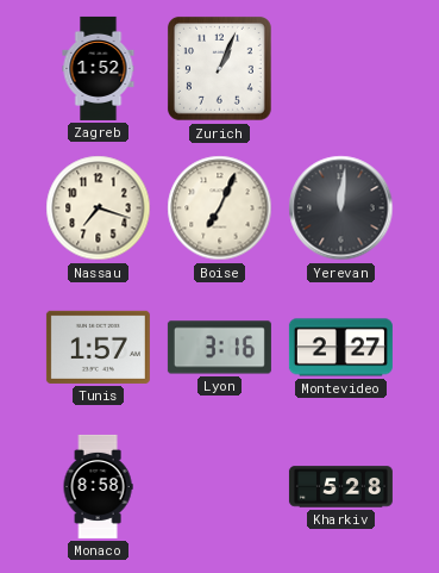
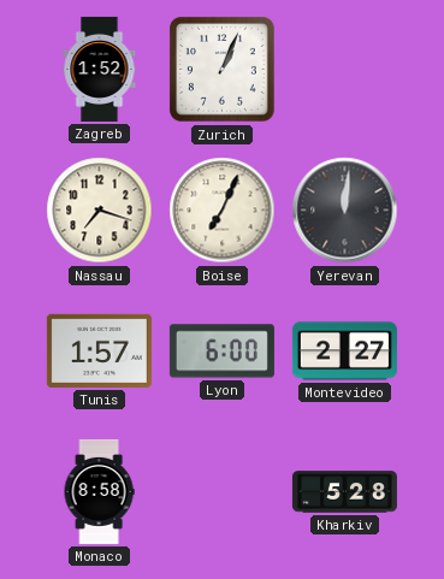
Lyon: 3:16 -> 6:00
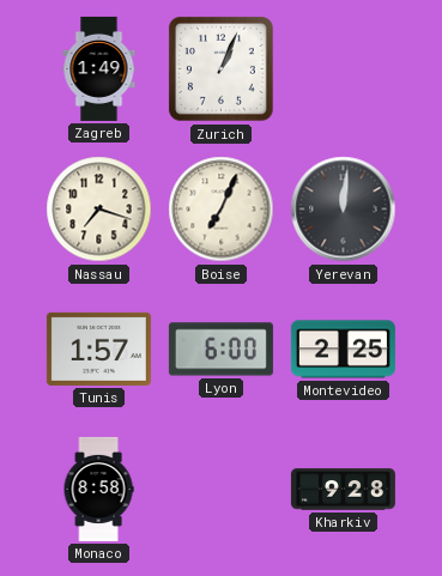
Zagreb: 1:52 -> 1:49
Montevideo: 2:27 -> 2:25
Kharkiv: 5:28 -> 9:28
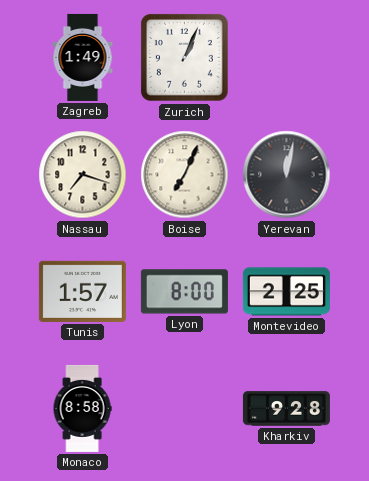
Yerevan: 12:01 -> 12:02
Lyon: 6:00 -> 8:00
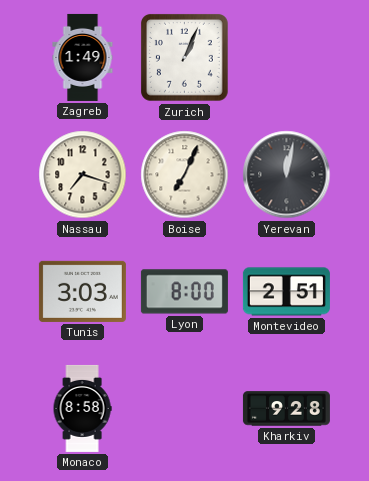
Tunis: 1:57 -> 3:03
Montevideo: 2:25 -> 2:51
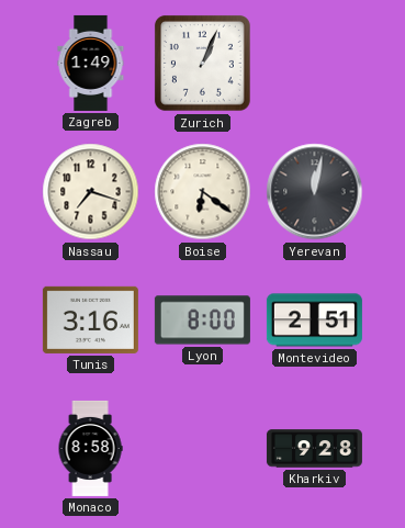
Boise: 7:04 -> 6:21
Tunis: 3:03 -> 3:16
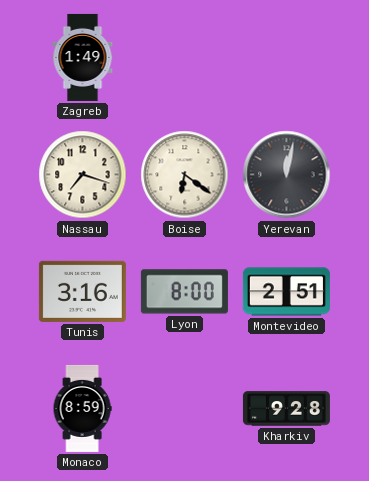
Zurich: 1:04 -> none
Monaco: 8:58 -> 8:59
